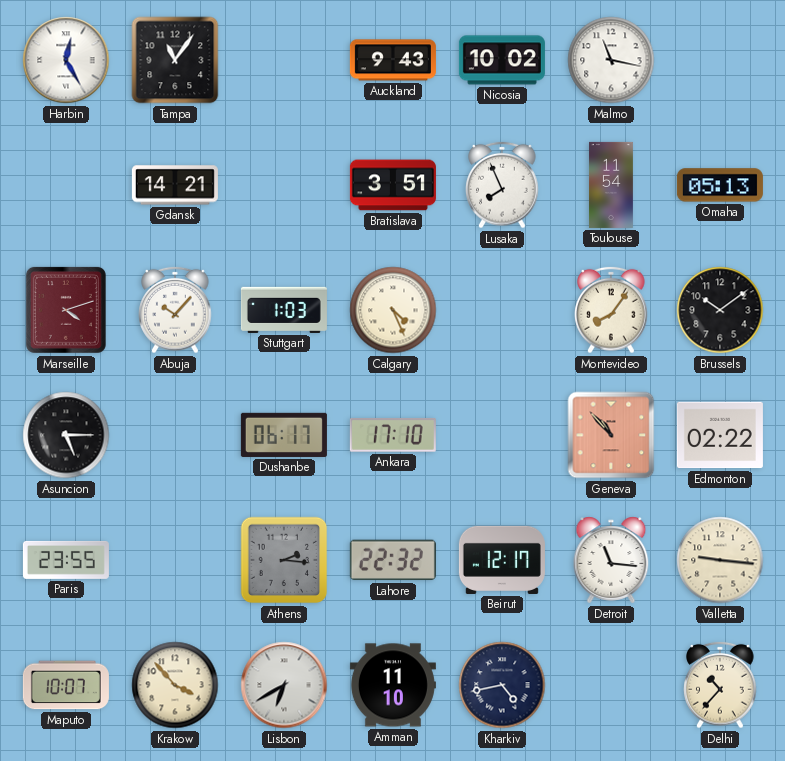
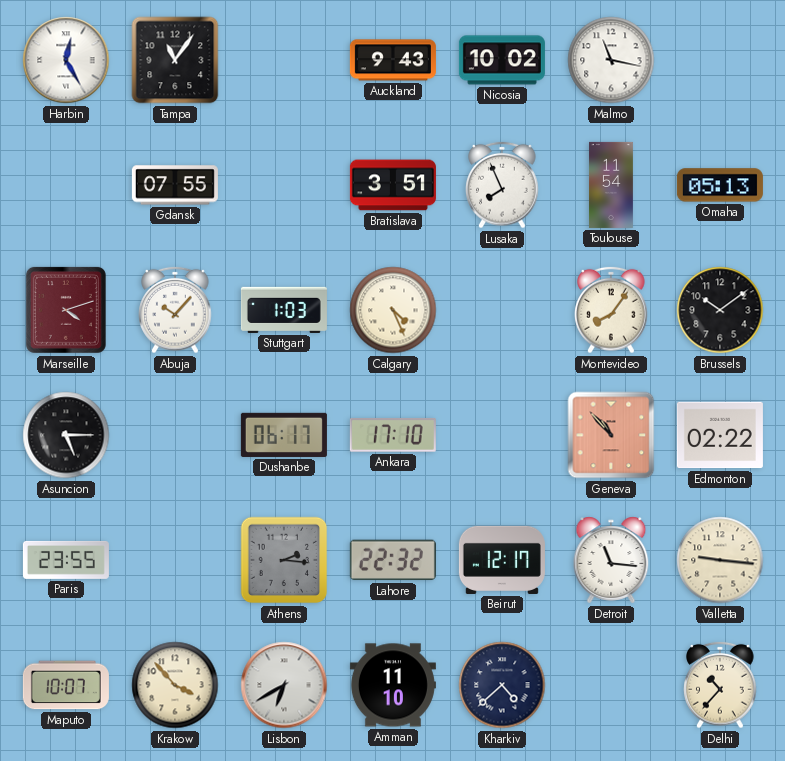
Gdansk: 14:21 -> 07:55
Kharkiv: 4:43 -> 4:38
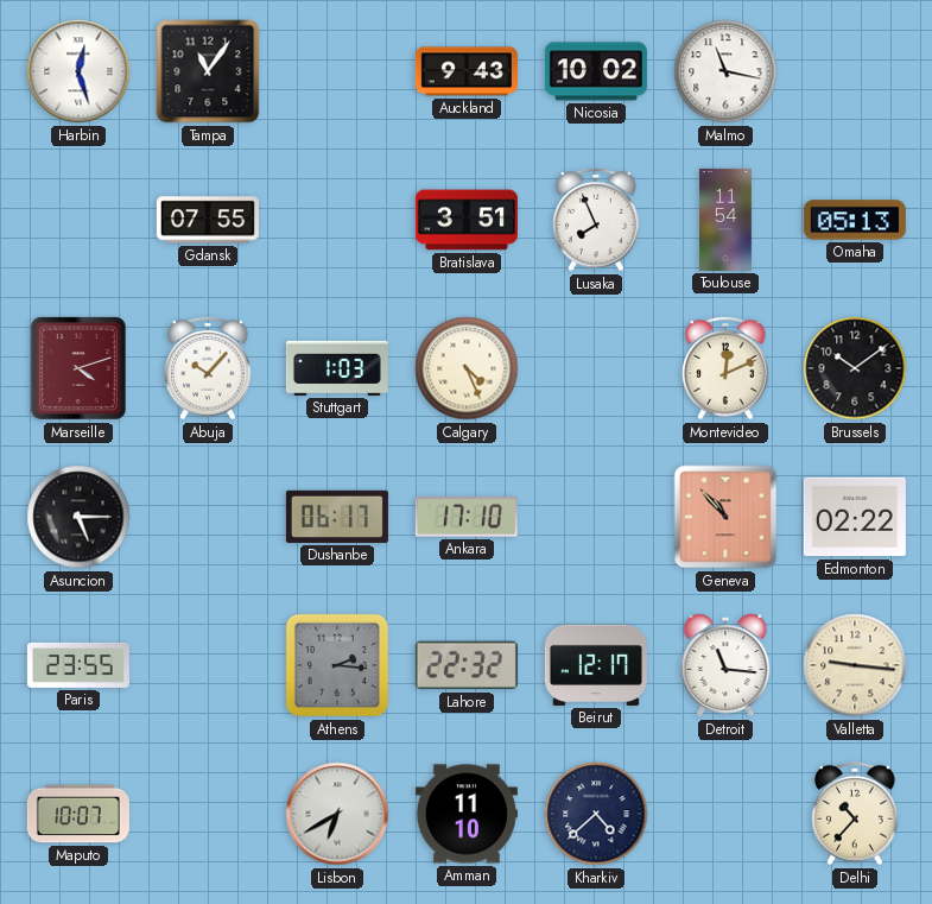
Harbin: 12:25 -> 12:27
Montevideo: 8:06 -> 12:11
Krakow: 3:53 -> none
